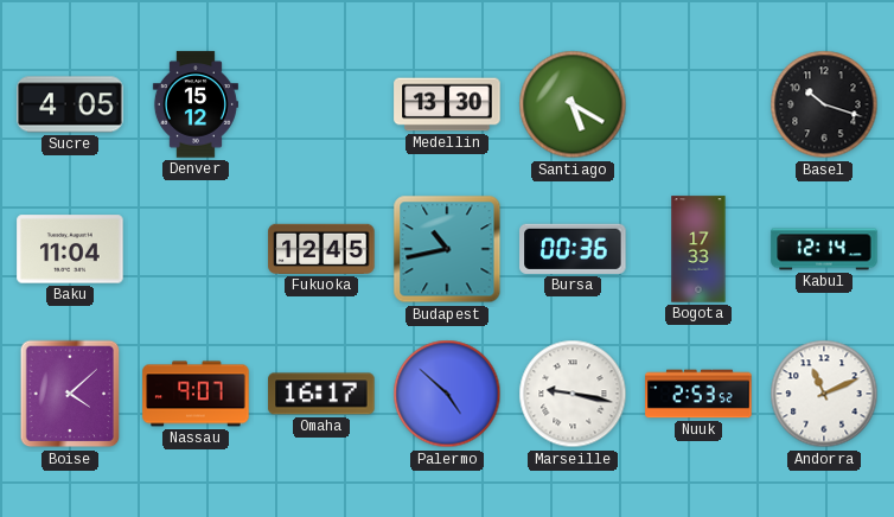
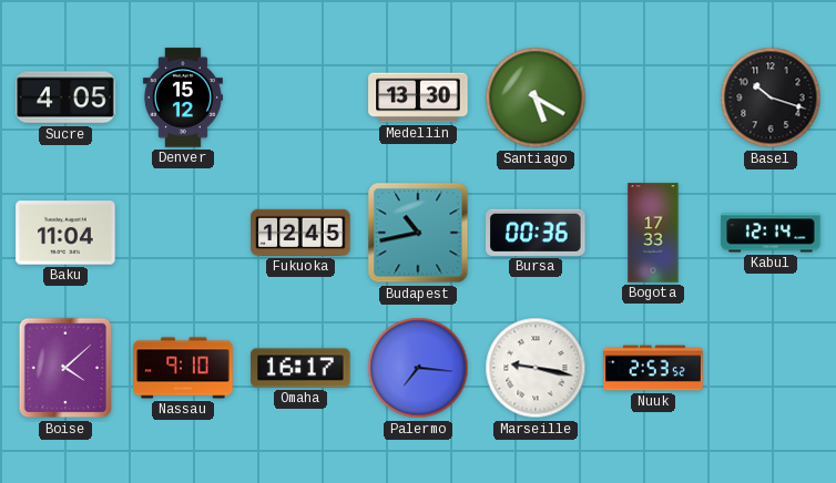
Nassau: 9:07 -> 9:10
Palermo: 4:52 -> 7:16
Andorra: 11:11 -> none
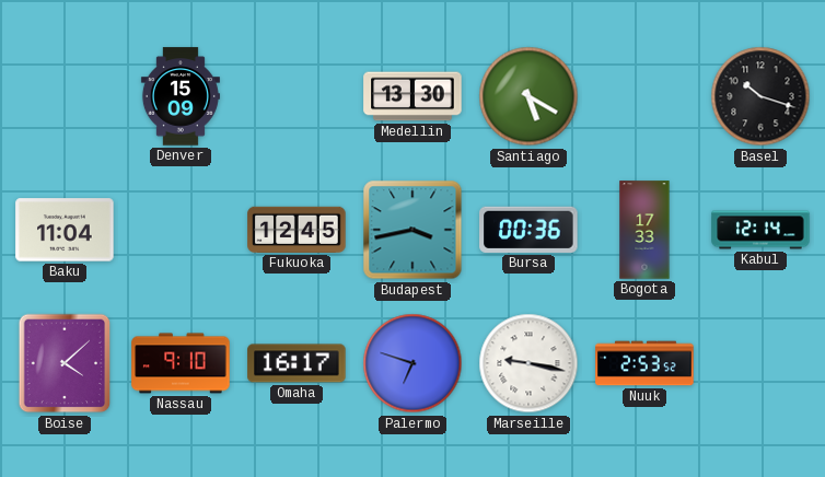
Sucre: 4:05 -> none
Denver: 15:12 -> 15:09
Budapest: 10:43 -> 3:43
Palermo: 7:16 -> 6:48
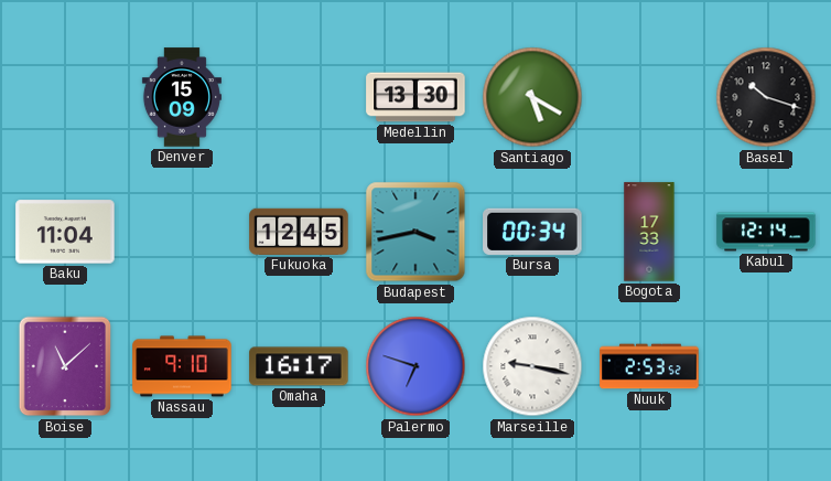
Bursa: 00:36 -> 00:34
Boise: 4:08 -> 11:08
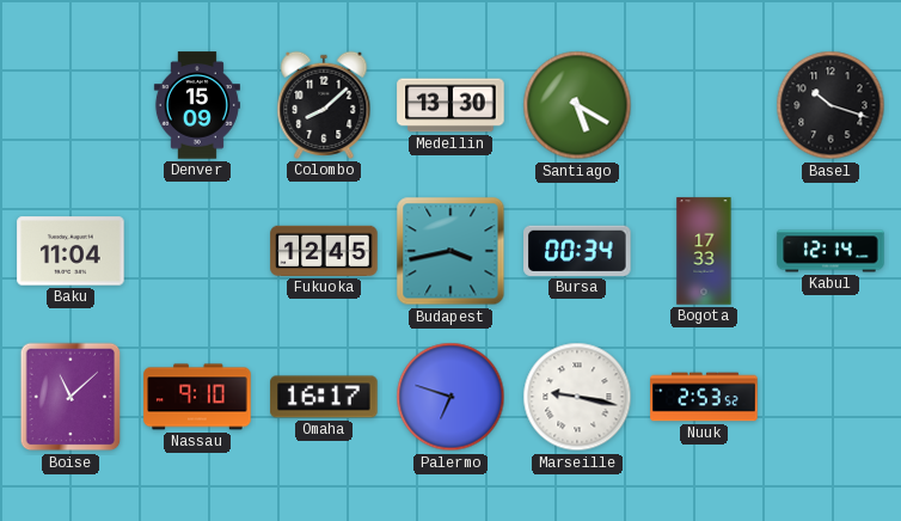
Colombo: none -> 8:08
